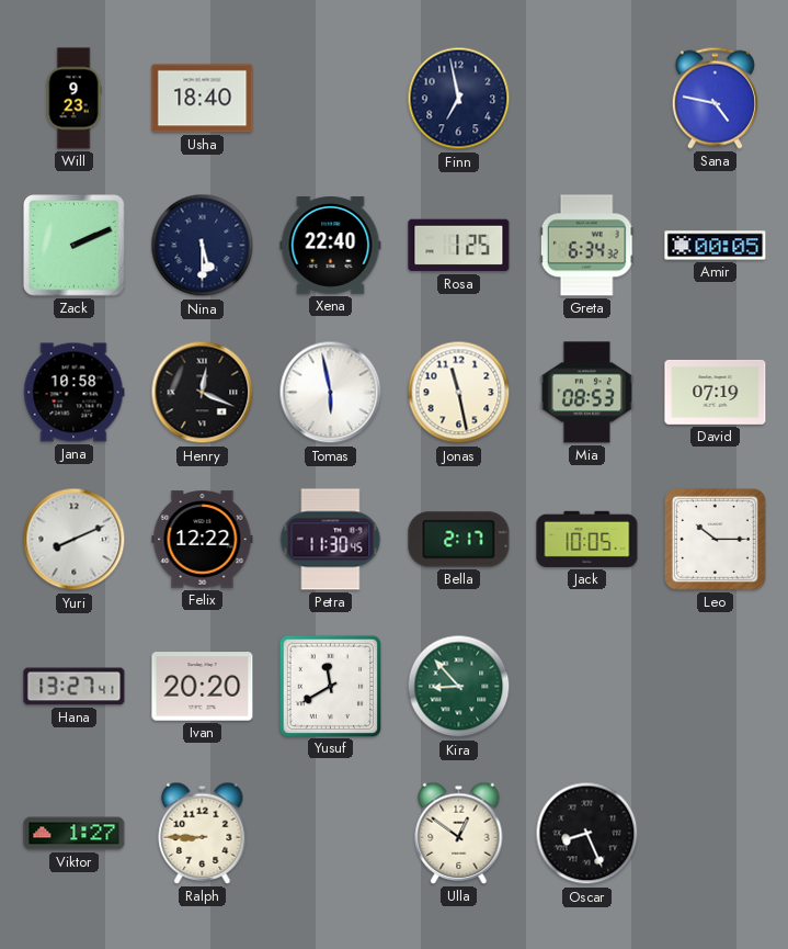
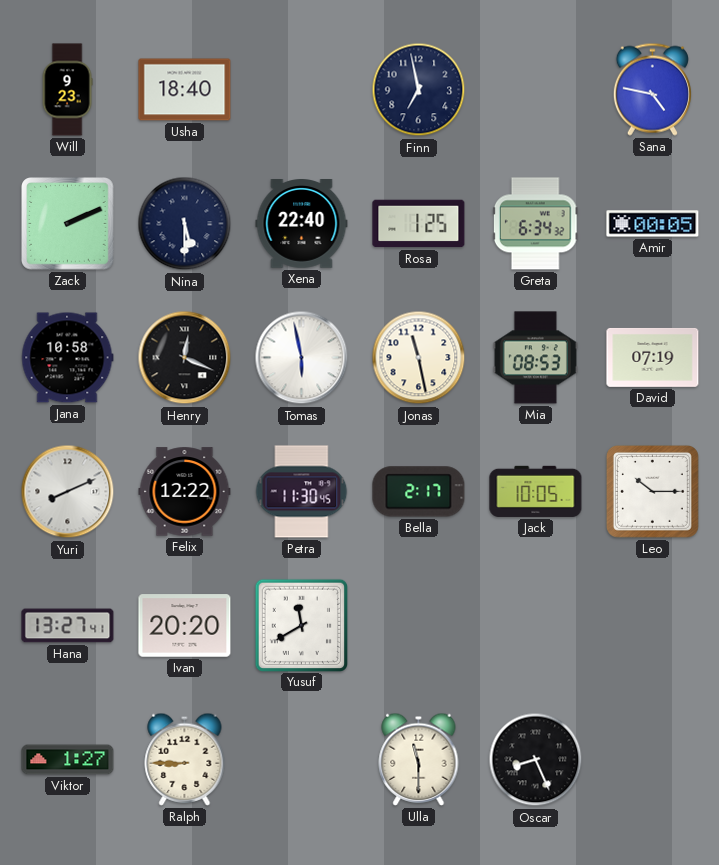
Kira: 8:53 -> none
Ulla: 12:51 -> 11:30
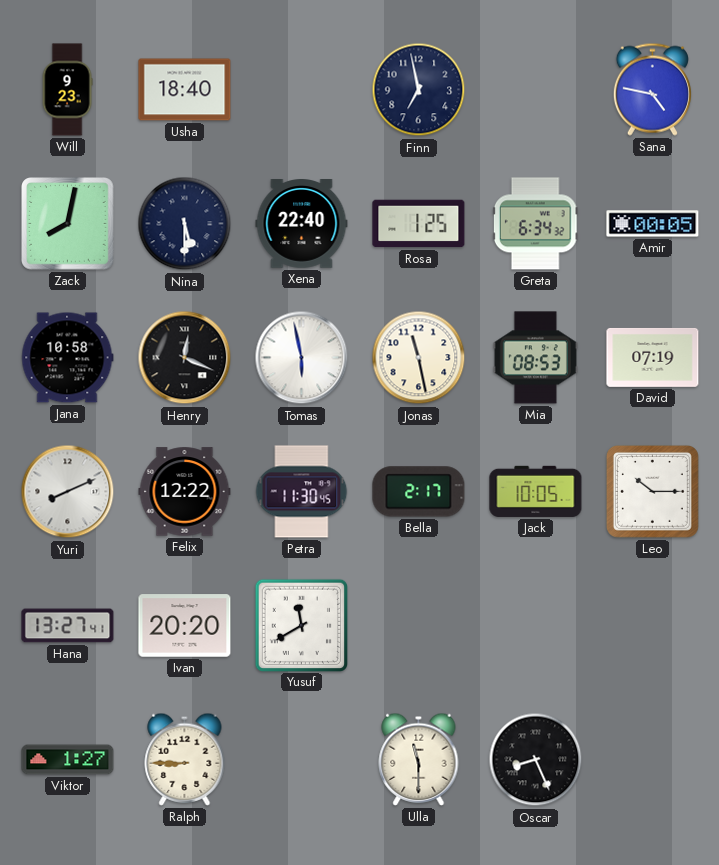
Zack: 2:11 -> 8:02
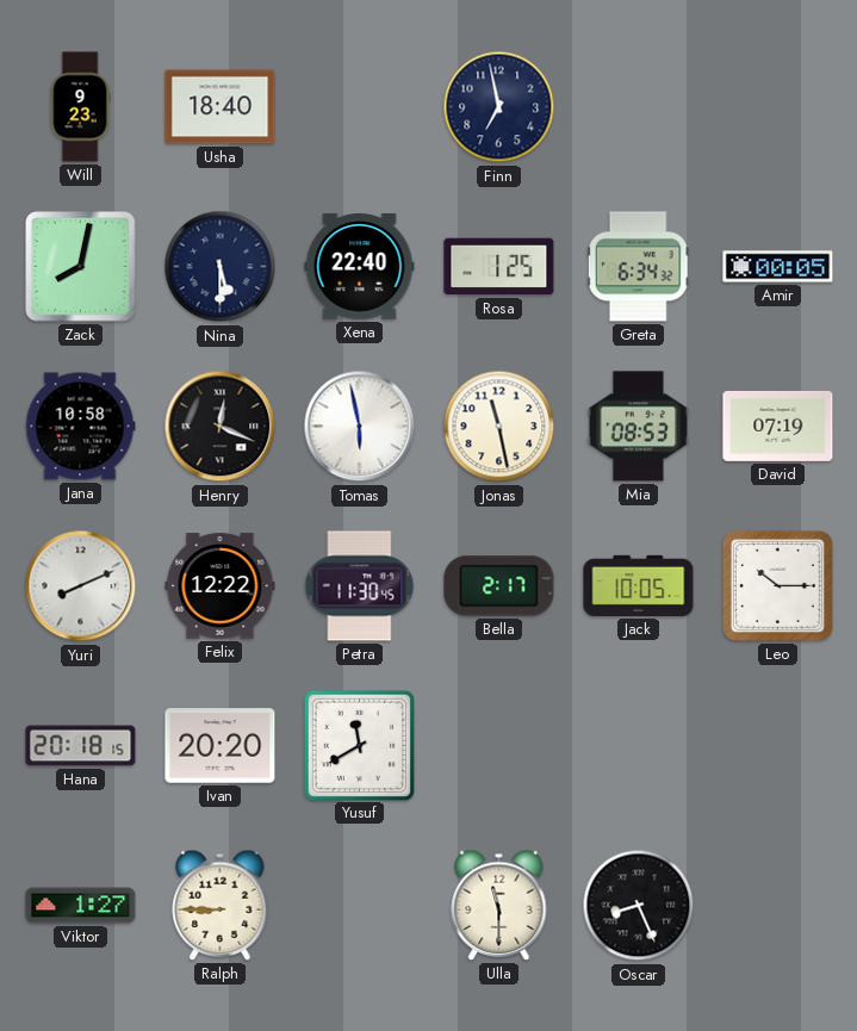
Sana: 4:47 -> none
Hana: 13:27 -> 20:18
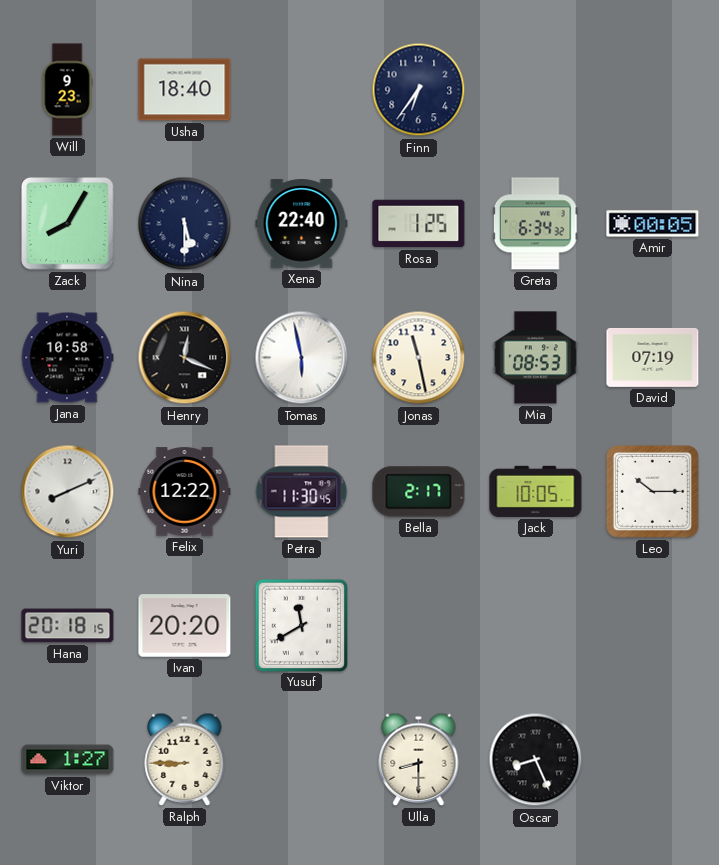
Finn: 6:58 -> 6:36
Zack: 8:02 -> 8:05
Ulla: 11:30 -> 8:30
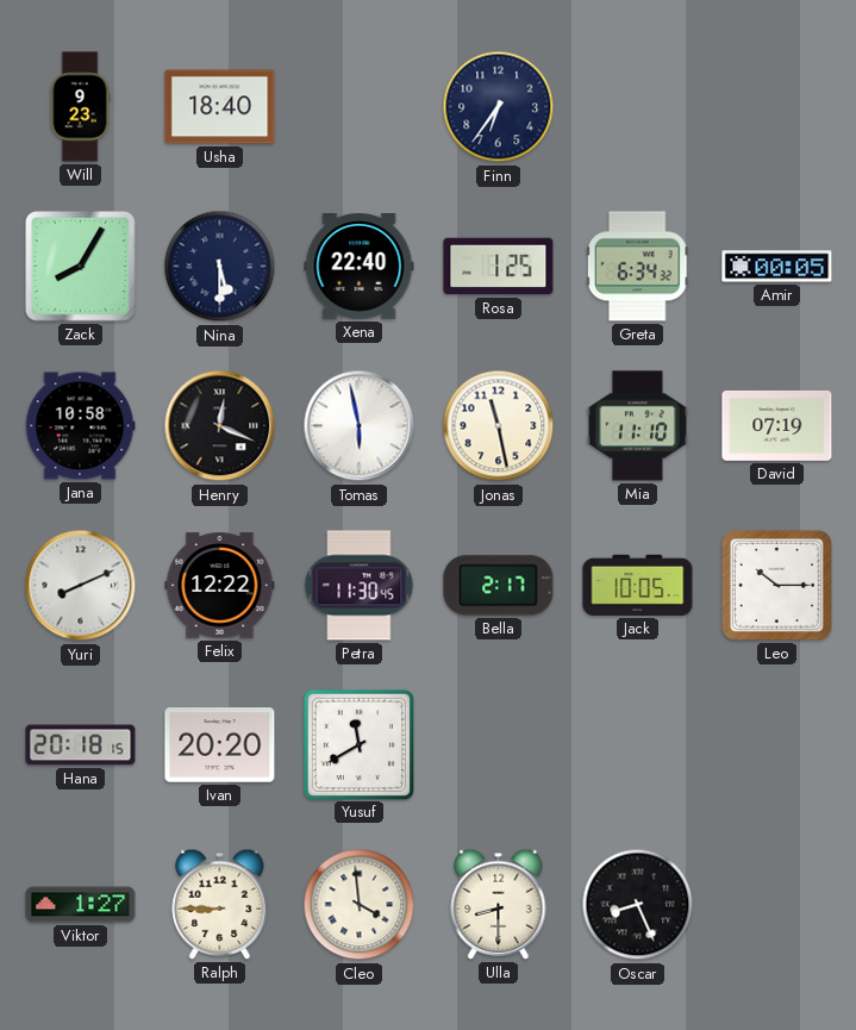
Mia: 08:53 -> 11:10
Cleo: none -> 3:59
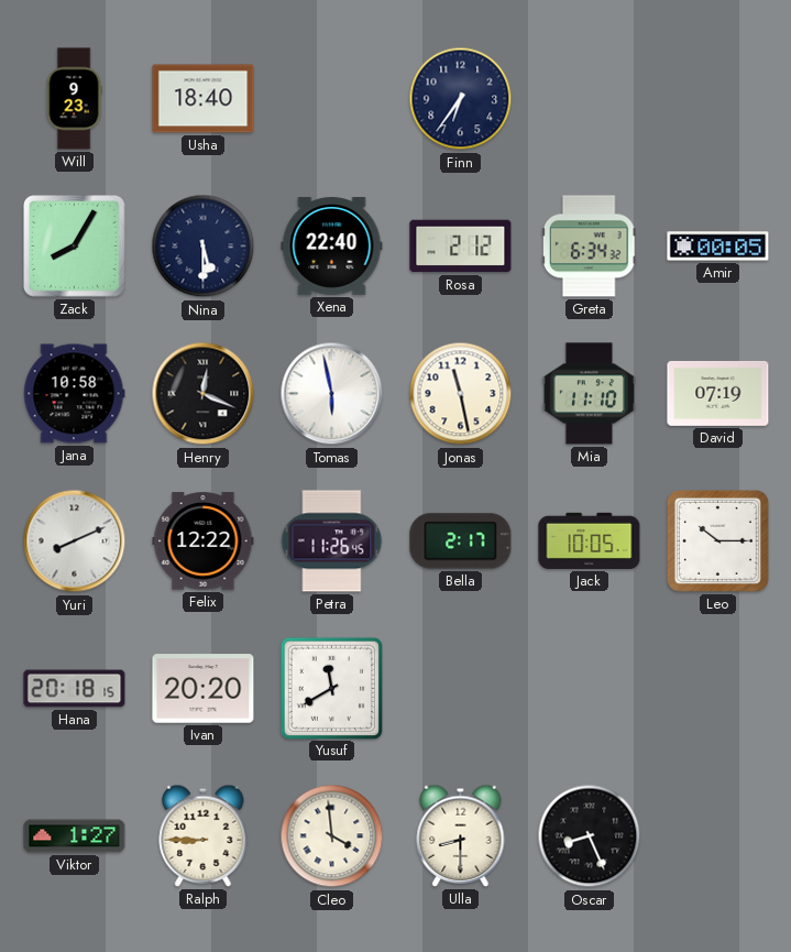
Rosa: 1:25 -> 2:12
Petra: 11:30 -> 11:26
